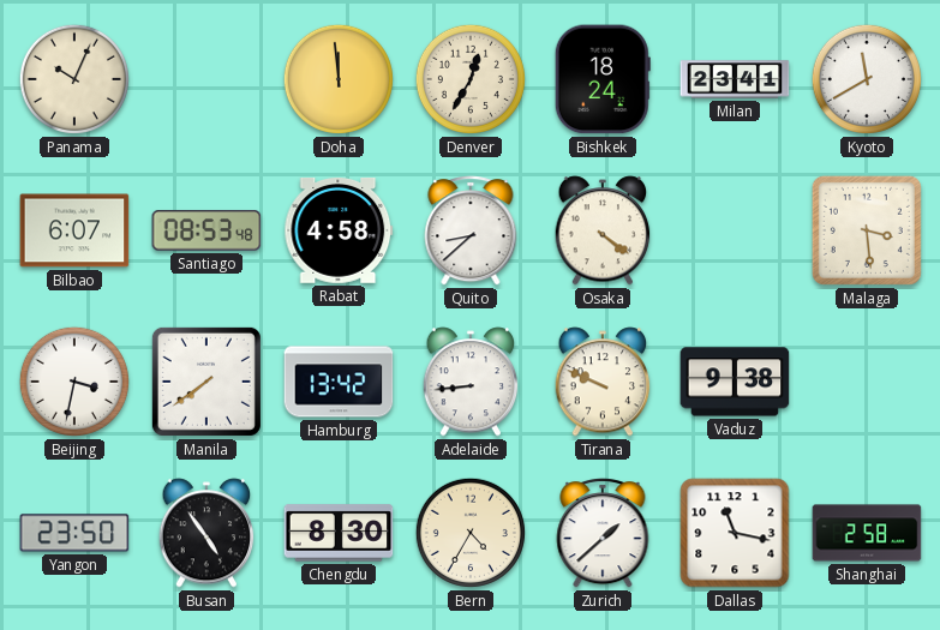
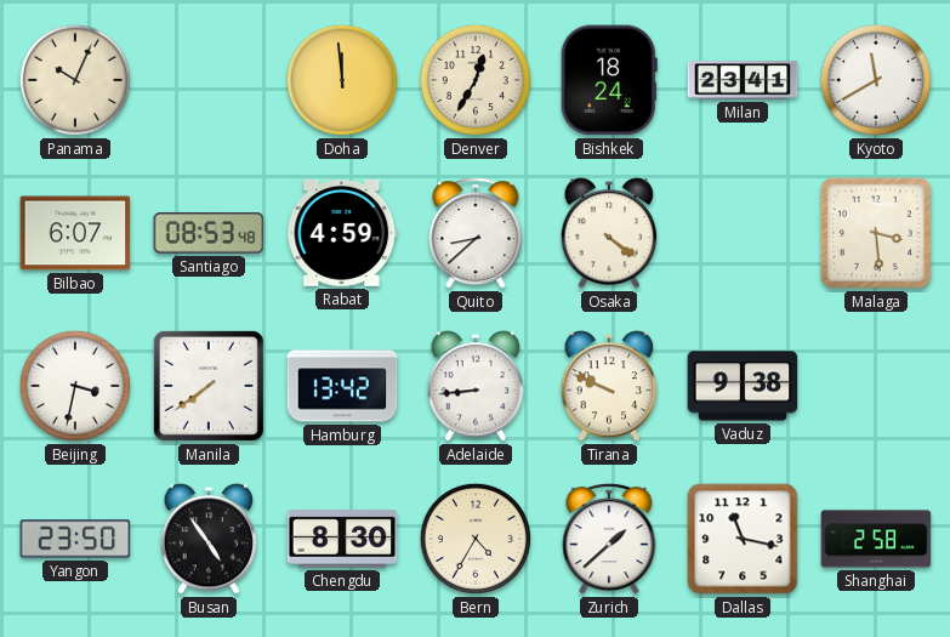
Rabat: 4:58 -> 4:59
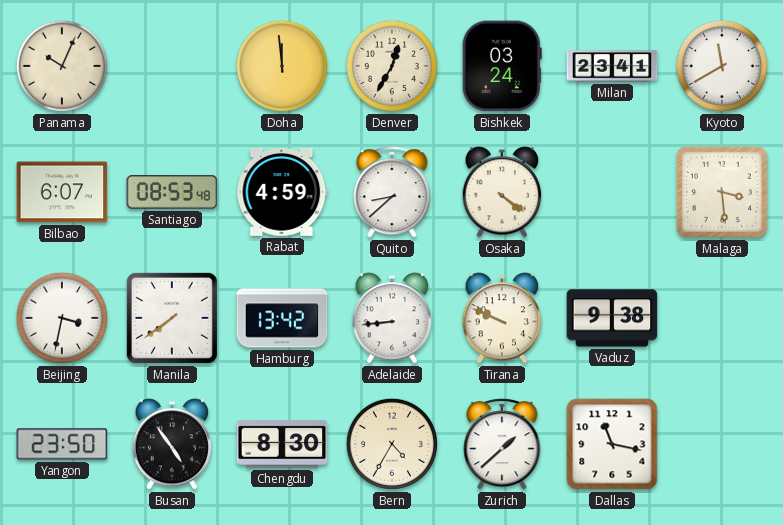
Bishkek: 18:24 -> 03:24
Shanghai: 2:58 -> none
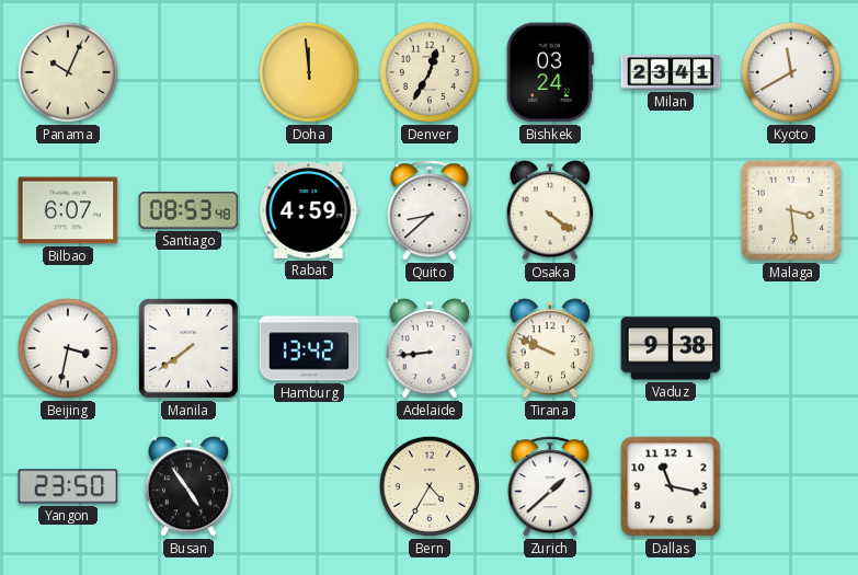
Chengdu: 8:30 -> none
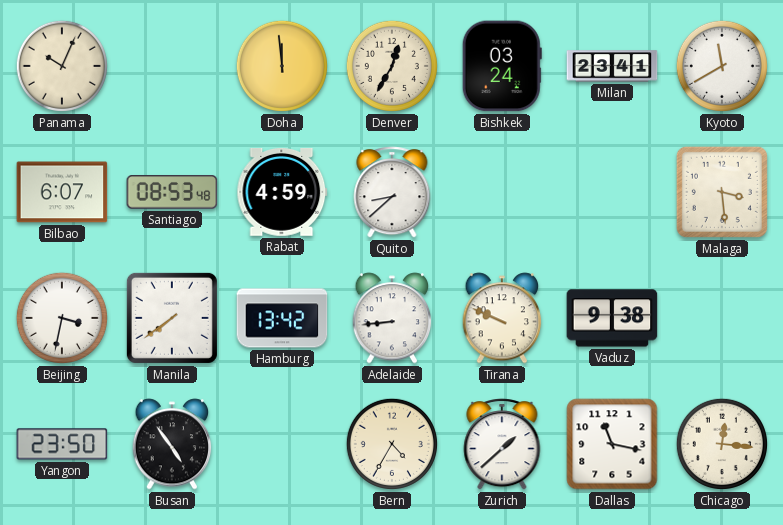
Osaka: 4:21 -> none
Chicago: none -> 12:16
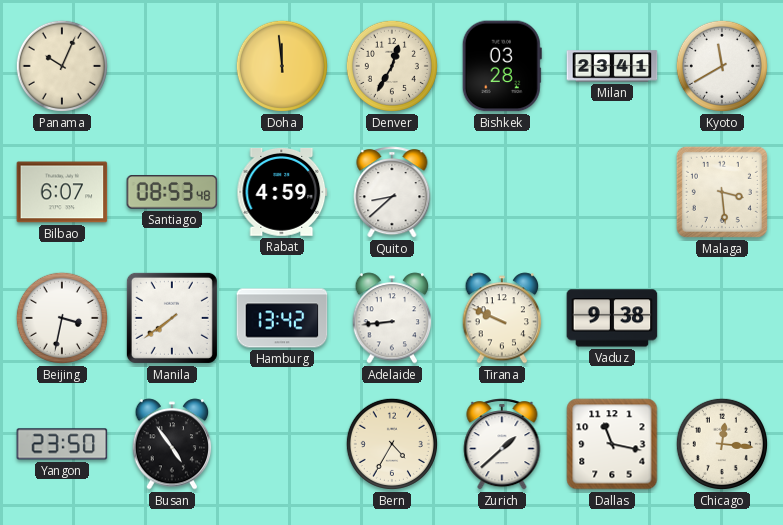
Bishkek: 03:24 -> 03:28
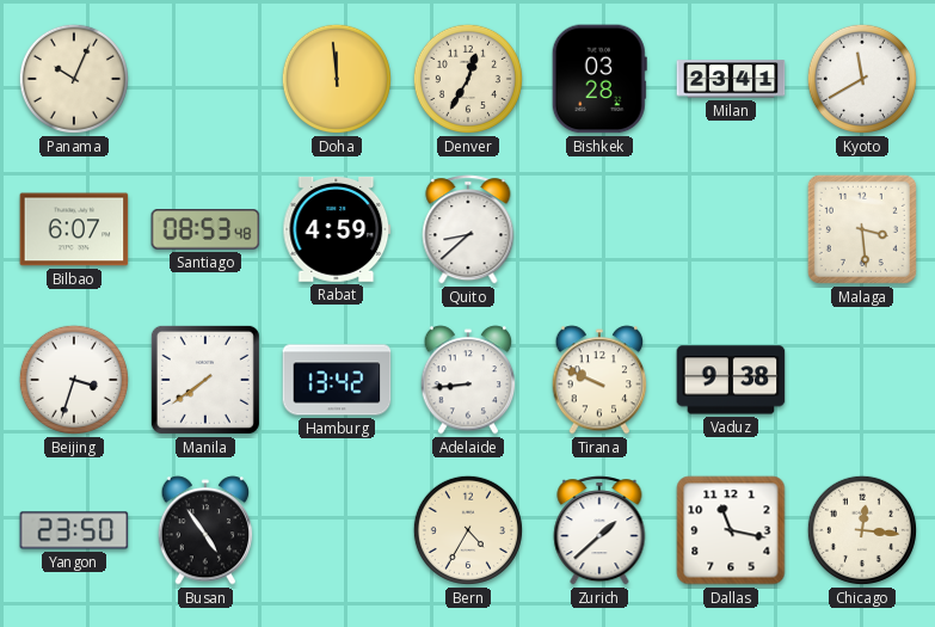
Beijing: 3:32 -> 3:33
